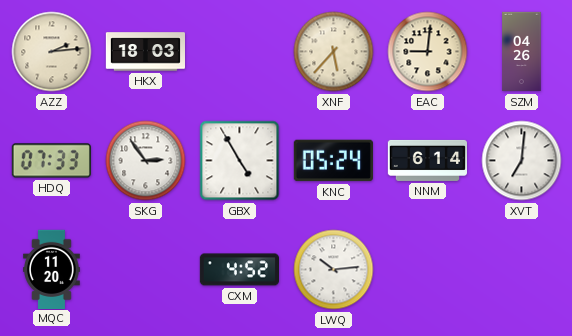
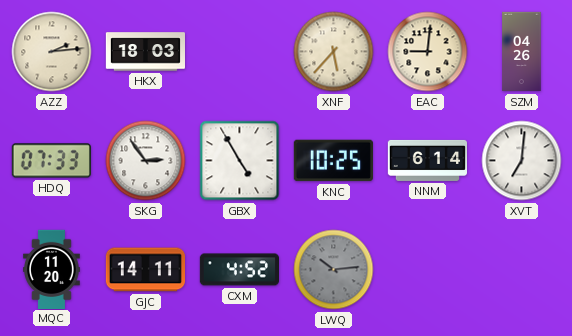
KNC: 05:24 -> 10:25
GJC: none -> 14:11
LWQ dial: white -> grey
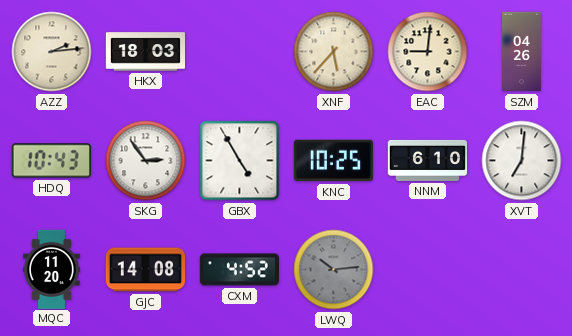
HDQ: 07:33 -> 10:43
NNM: 6:14 -> 6:10
GJC: 14:11 -> 14:08
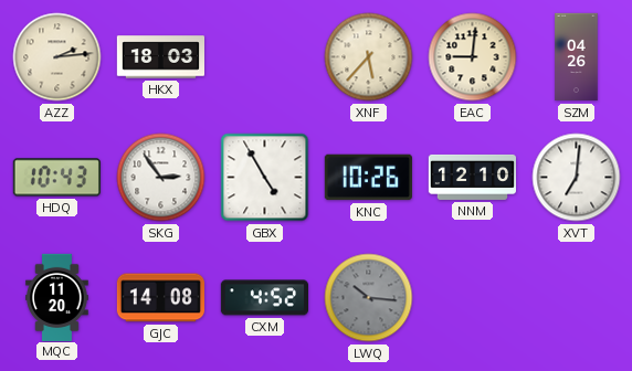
KNC: 10:25 -> 10:26
NNM: 6:10 -> 12:10
LWQ: 10:14 -> 10:16
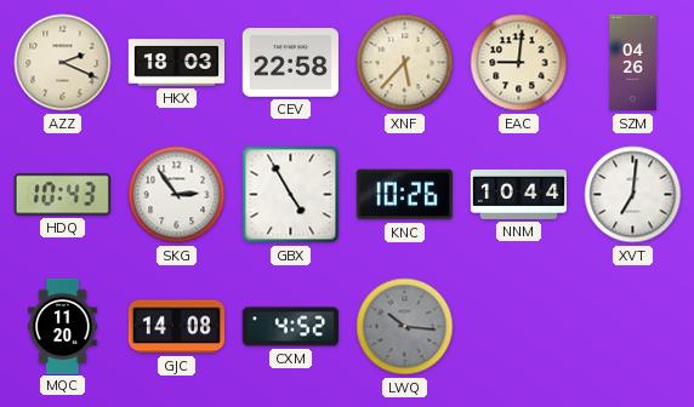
AZZ: 2:14 -> 2:19
CEV: none -> 22:58
NNM: 12:10 -> 10:44
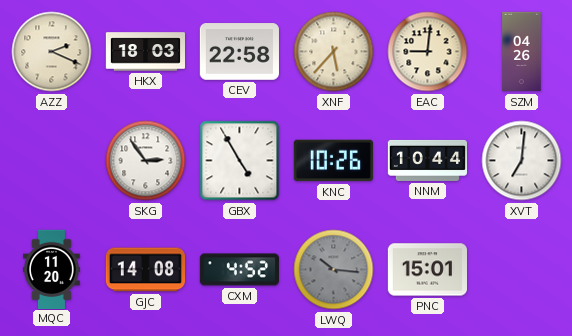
HDQ: 10:43 -> none
PNC: none -> 15:01
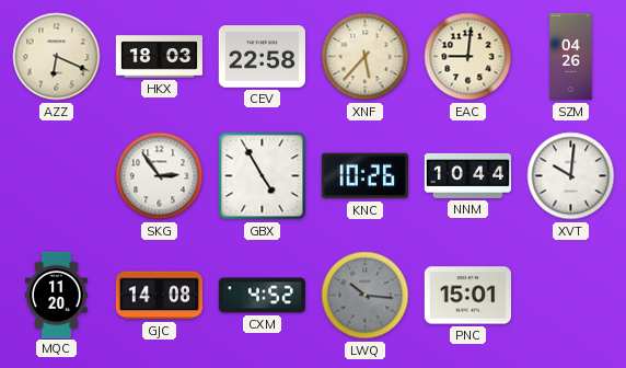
AZZ: 2:19 -> 6:19
XVT: 7:01 -> 10:01
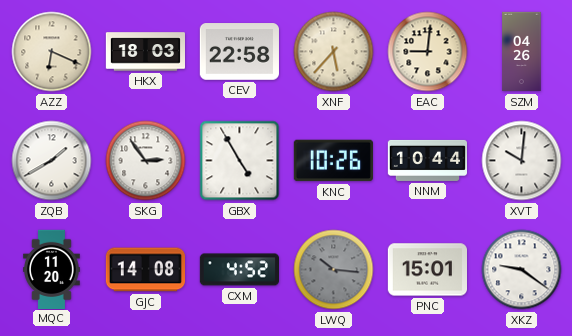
ZQB: none -> 1:40
XKZ: none -> 9:21
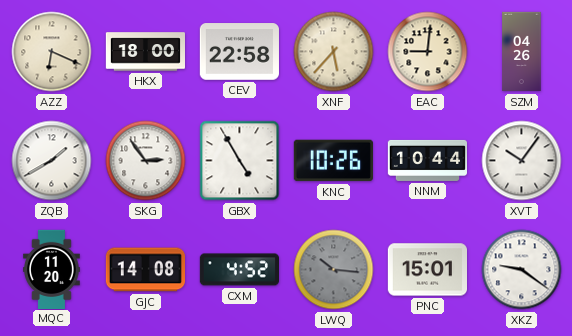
HKX: 18:03 -> 18:00
XVT: 10:01 -> 10:06
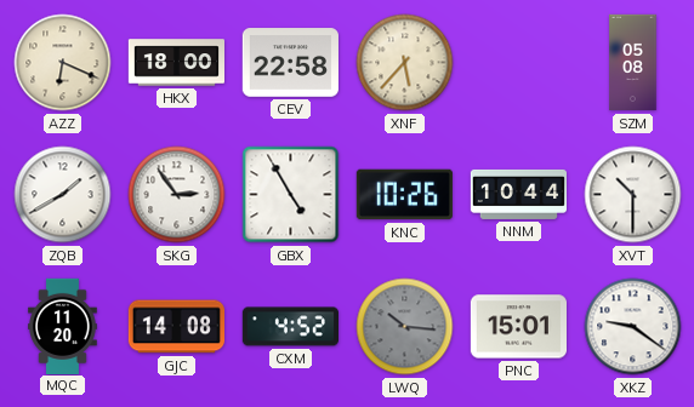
EAC: 9:01 -> none
SZM: 04:26 -> 05:08
XVT: 10:06 -> 10:30
